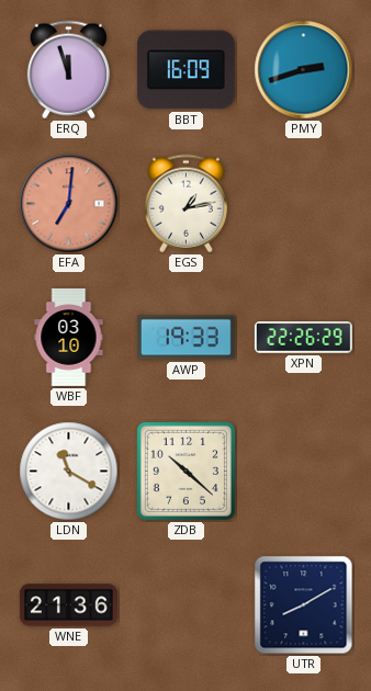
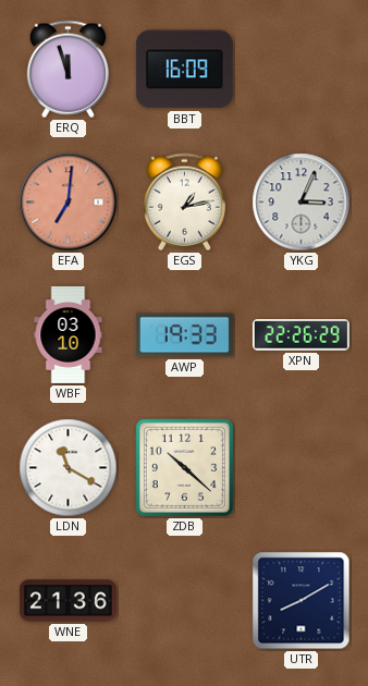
PMY: 2:42 -> none
YKG: none -> 3:04
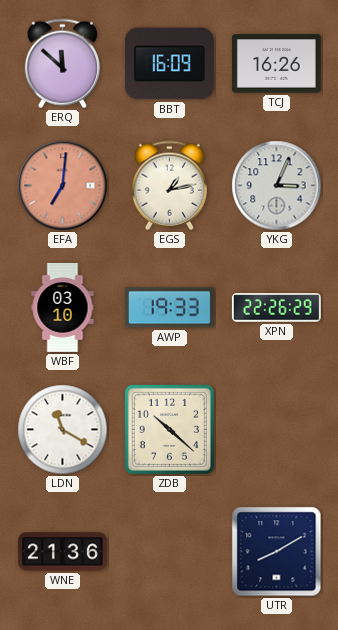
ERQ: 11:57 -> 11:52
TCJ: none -> 16:26
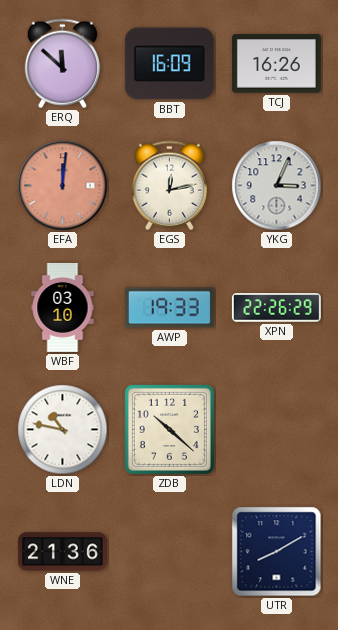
EFA: 7:01 -> 12:01
EGS: 1:13 -> 12:13
LDN: 11:20 -> 10:47
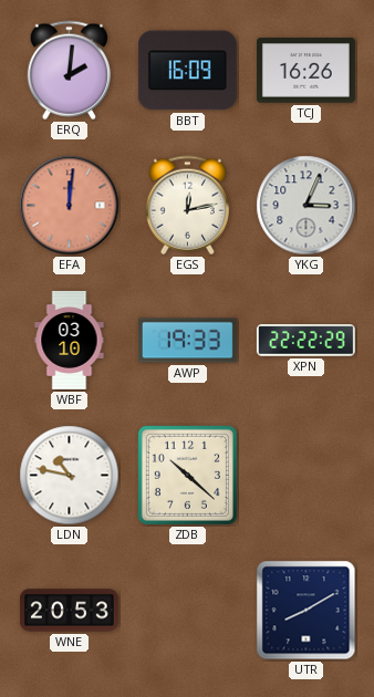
ERQ: 11:52 -> 2:01
XPN: 22:26 -> 22:22
WNE: 21:36 -> 20:53
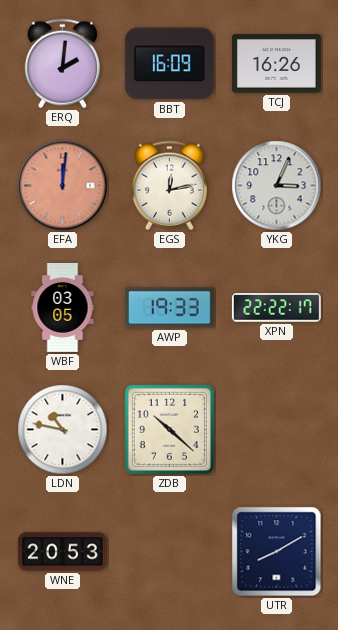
WBF: 03:10 -> 03:05
XPN: 22:22:29 -> 22:22:17
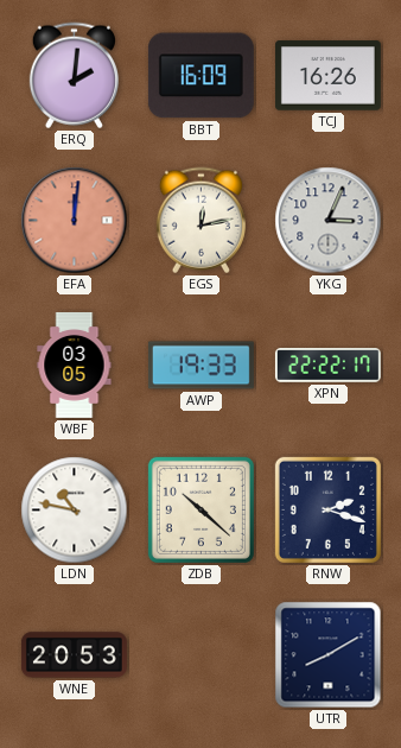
RNW: none -> 2:18
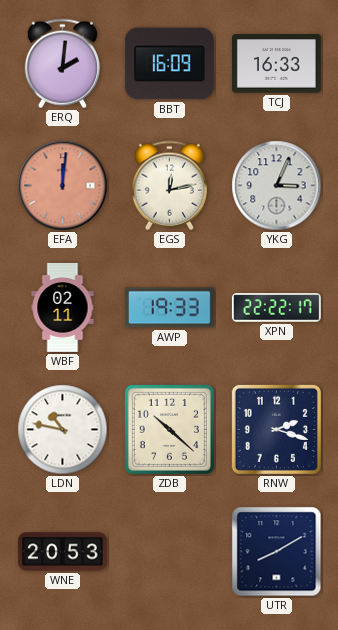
TCJ: 16:26 -> 16:33
WBF: 03:05 -> 02:11
